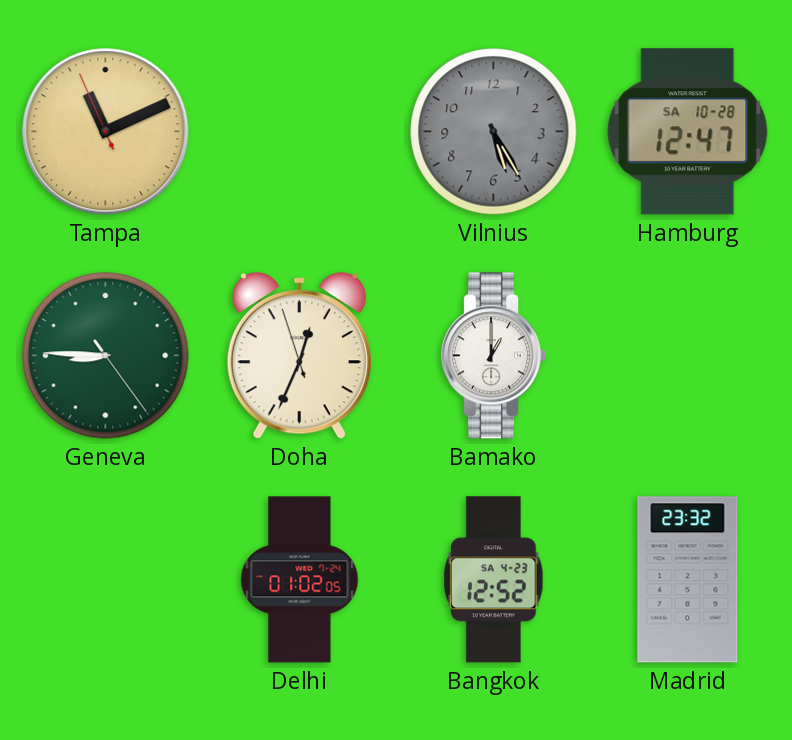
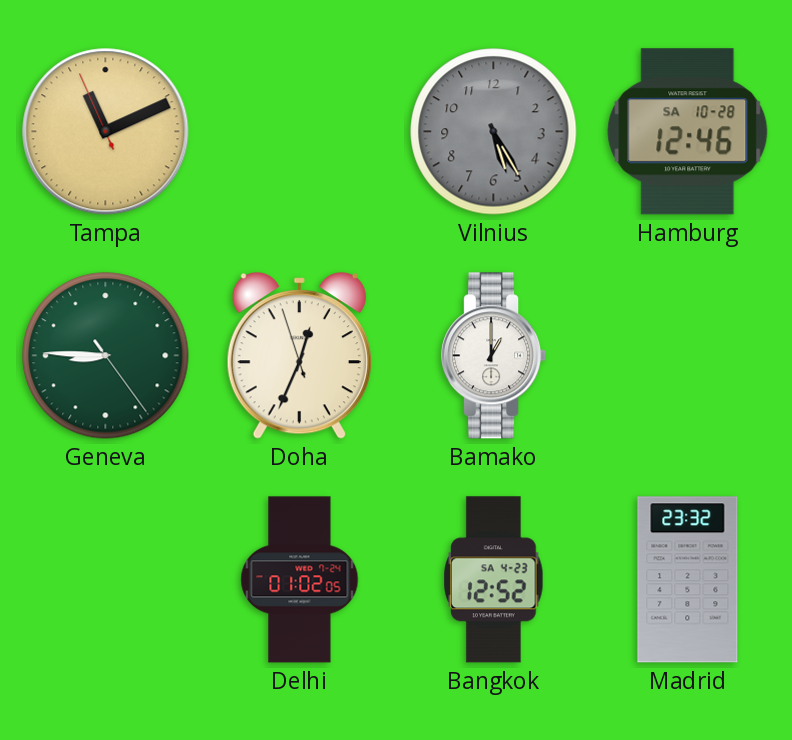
Hamburg: 12:47 -> 12:46
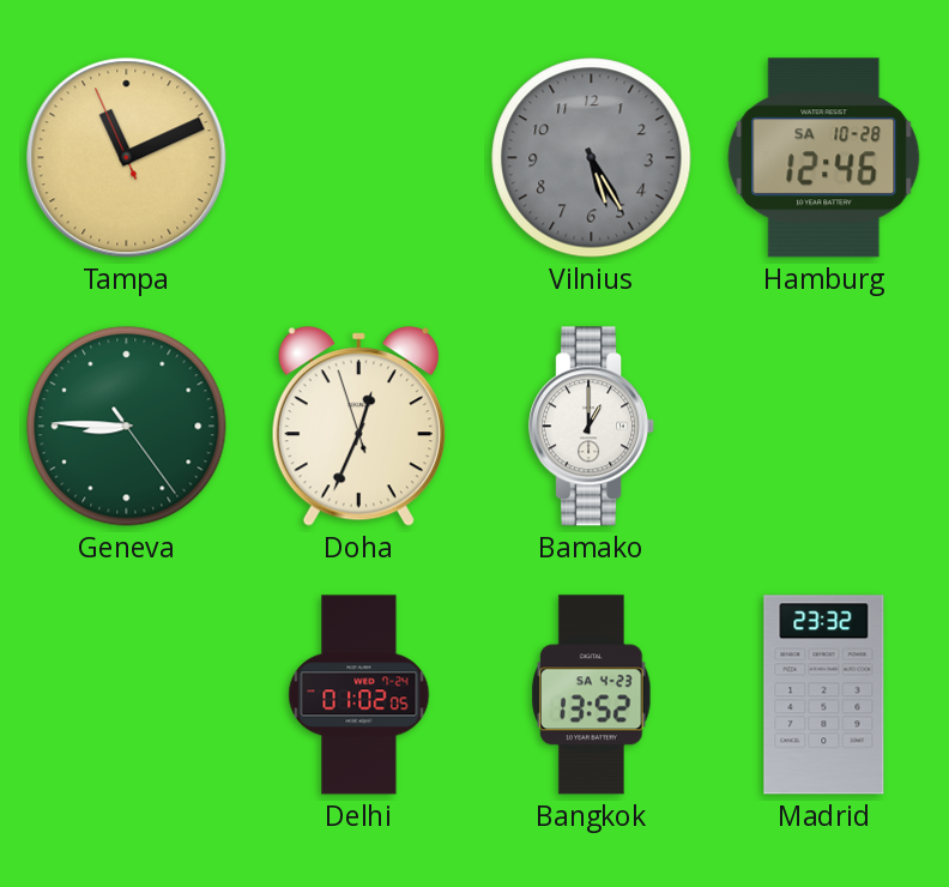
Bangkok: 12:52 -> 13:52
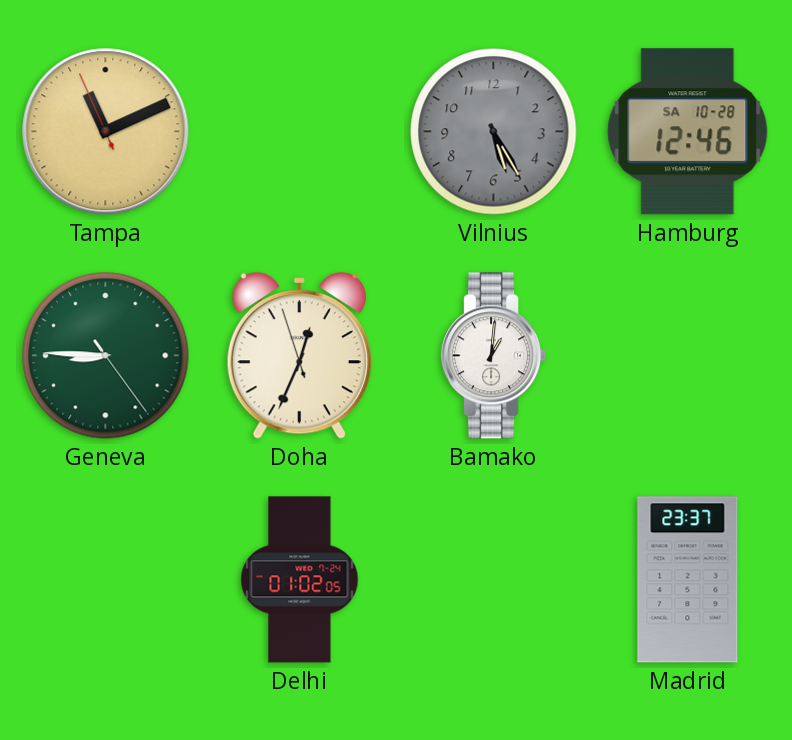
Bamako: 1:00 -> 1:01
Bangkok: 13:52 -> none
Madrid: 23:32 -> 23:37
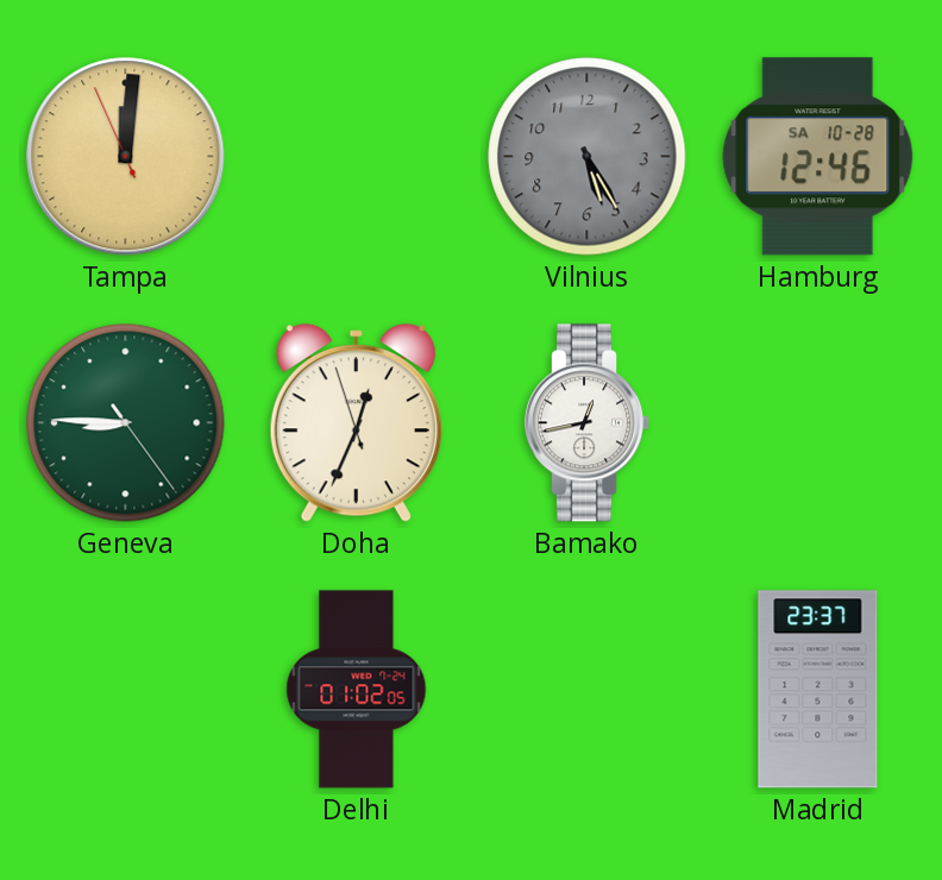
Tampa: 11:10 -> 12:00
Bamako: 1:01 -> 12:43
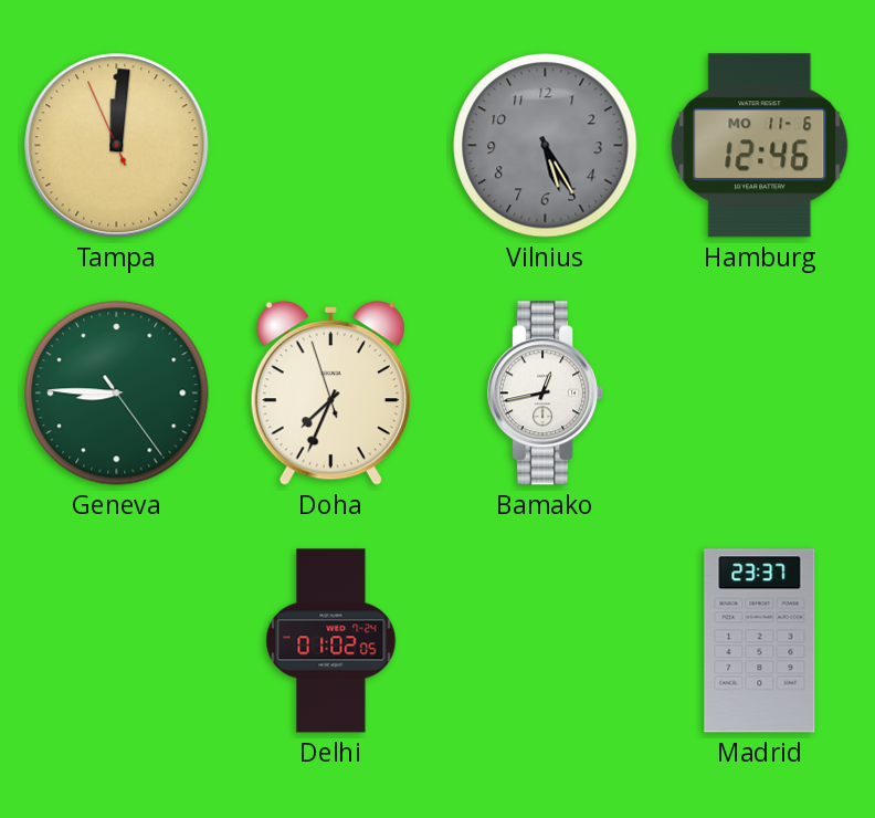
Hamburg date: SA 10-28 -> MO 11-6
Doha: 12:33 -> 7:33
